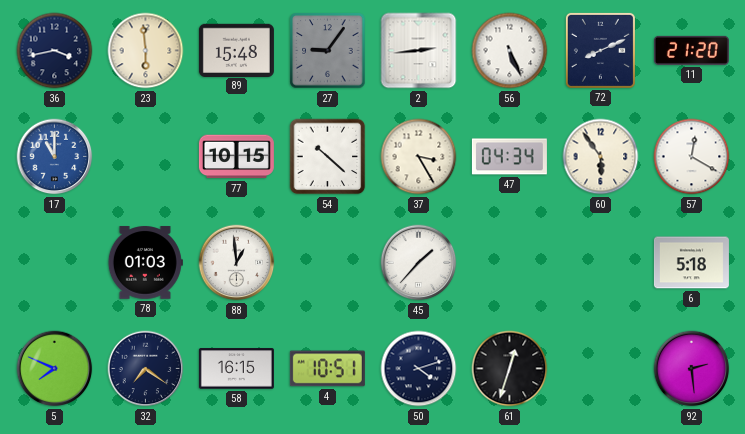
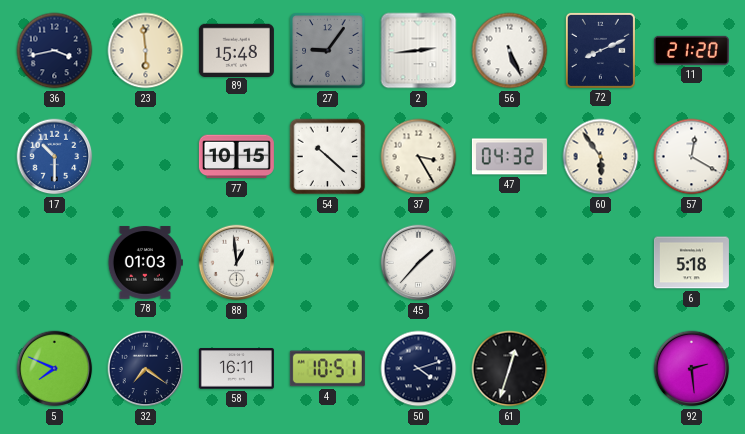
17: 11:00 -> 10:30
47: 04:34 -> 04:32
58: 16:15 -> 16:11
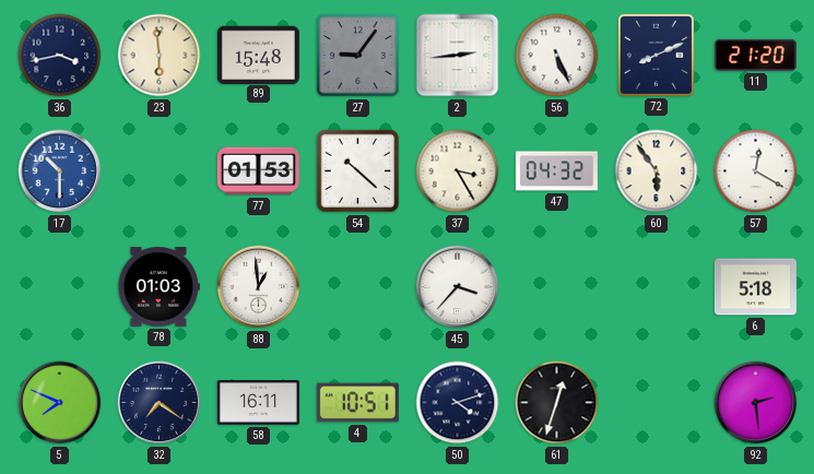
77: 10:15 -> 01:53
45: 1:37 -> 3:37
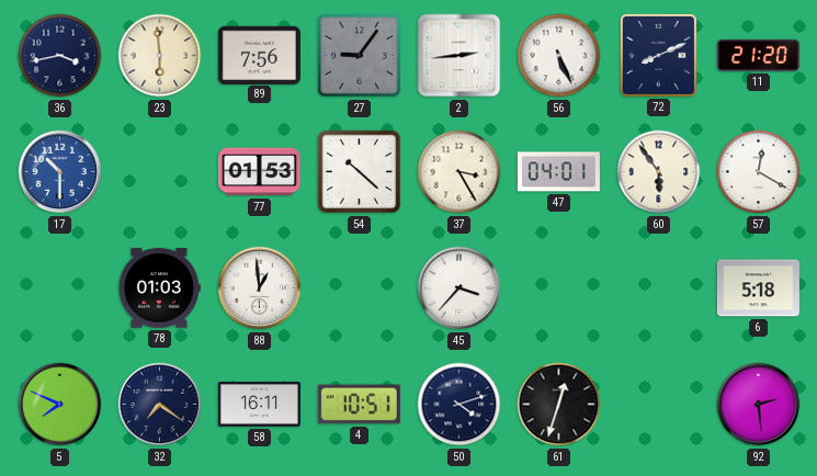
89: 15:48 -> 7:56
47: 04:32 -> 04:01
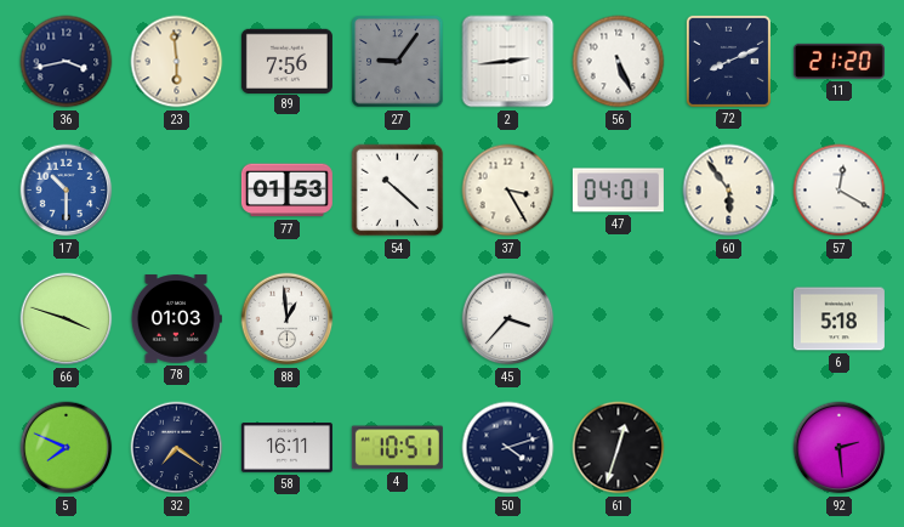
66: none -> 3:48
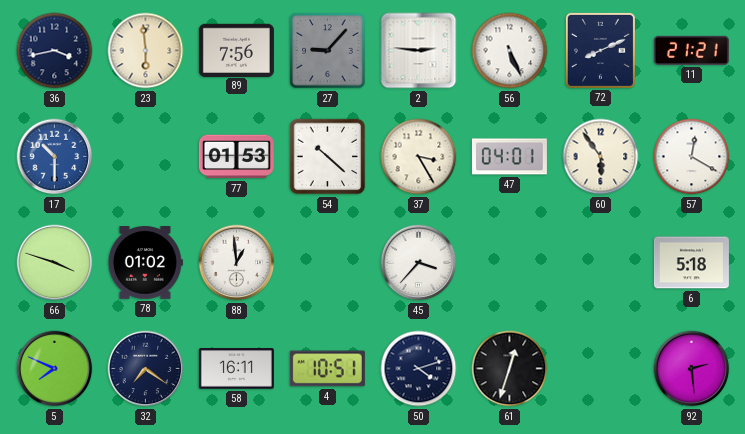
27: 9:06 -> 9:07
2: 2:44 -> 2:46
11: 21:20 -> 21:21
78: 01:03 -> 01:02
